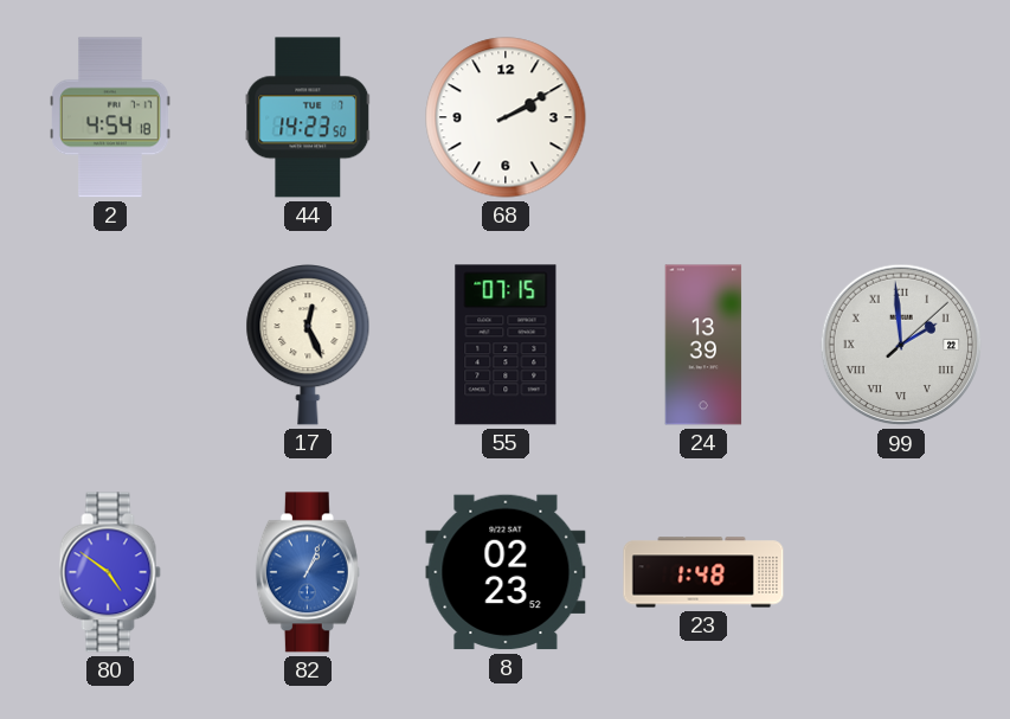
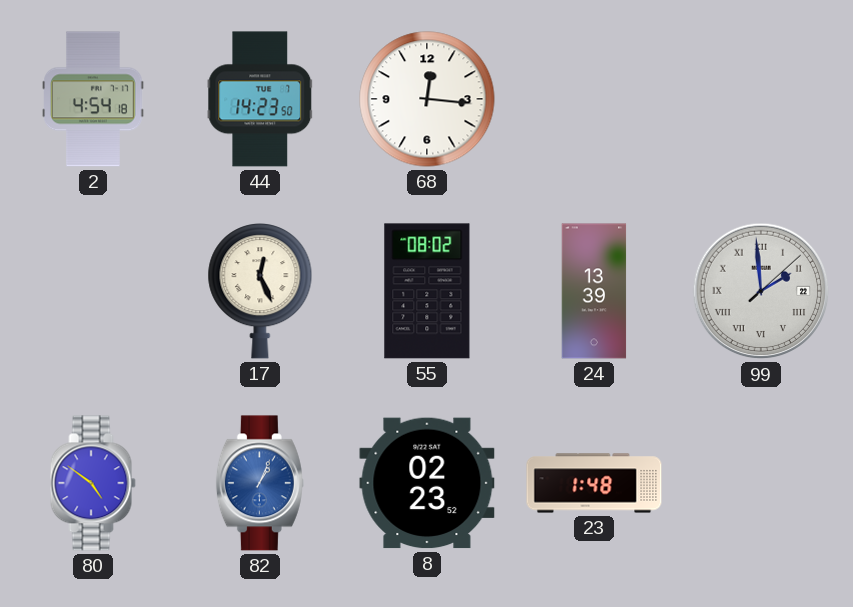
68: 2:10 -> 12:16
55: 07:15 -> 08:02
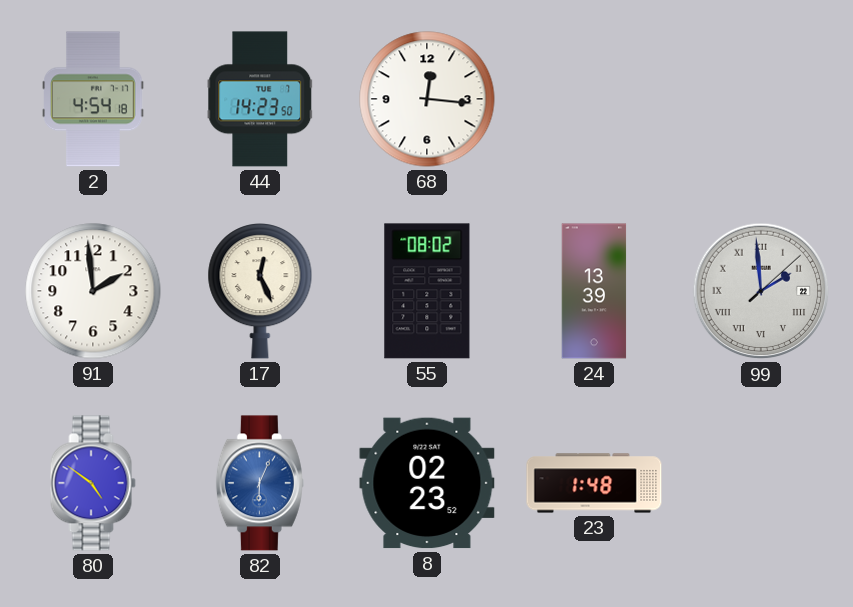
91: none -> 1:59
82: 1:04 -> 6:04
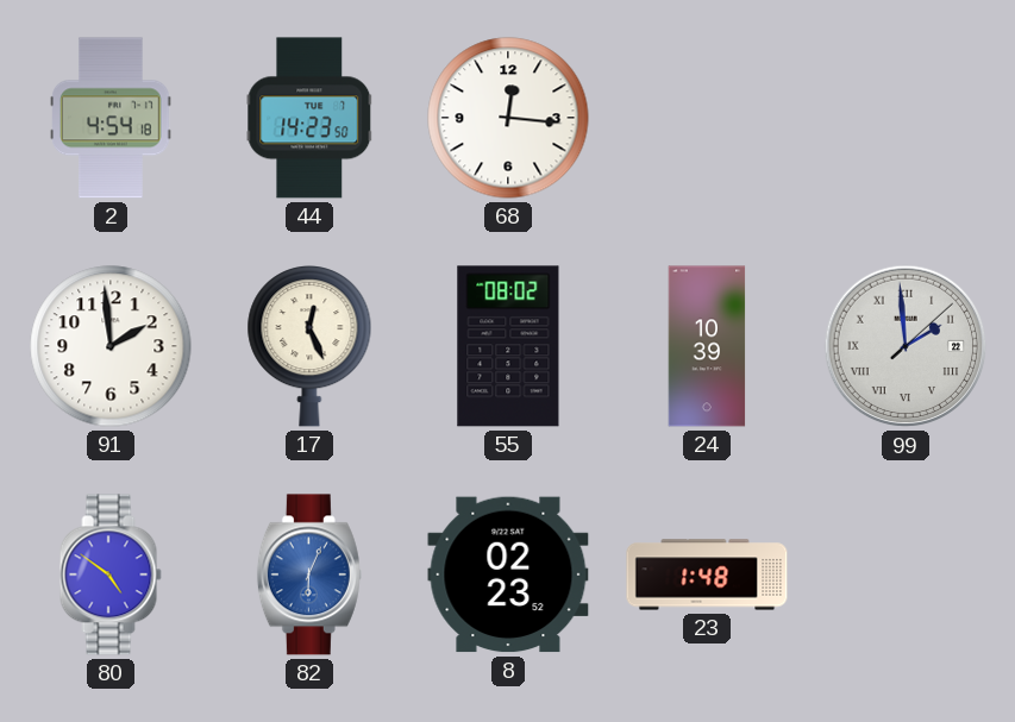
24: 13:39 -> 10:39
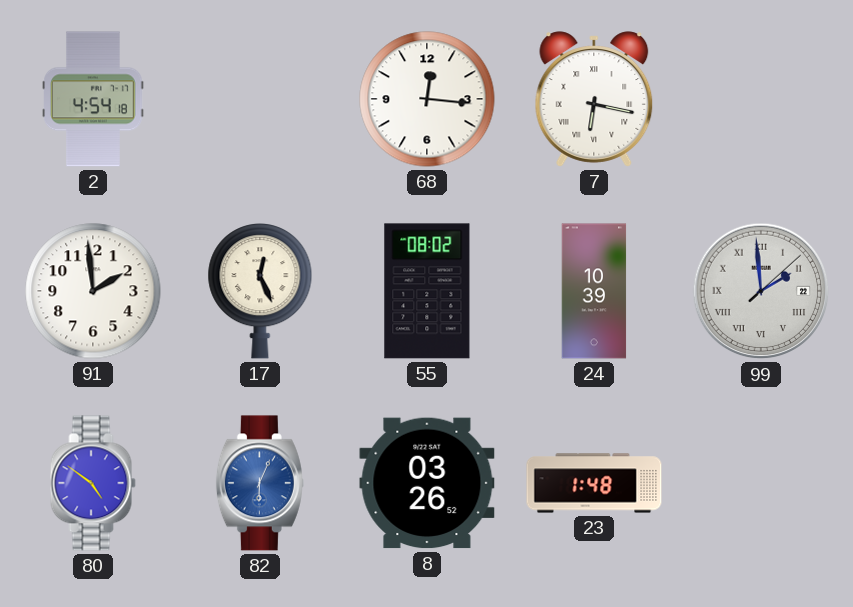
44: 14:23 -> none
7: none -> 6:17
8: 02:23 -> 03:26
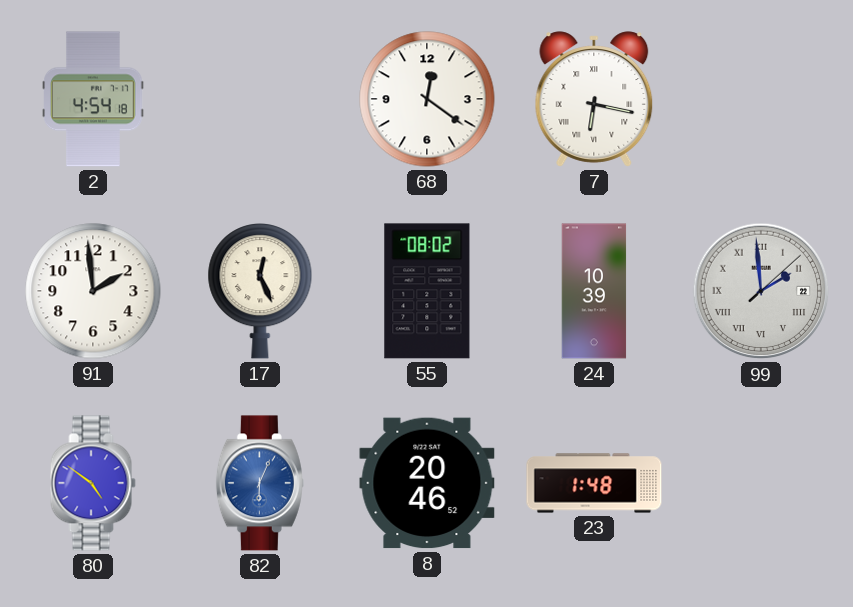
68: 12:16 -> 12:21
8: 03:26 -> 20:46
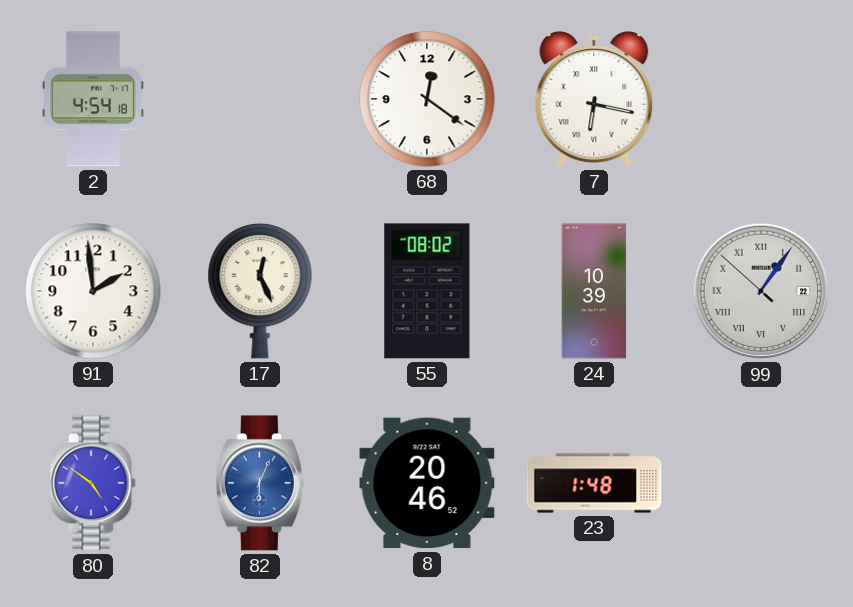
99: 1:59 -> 1:05
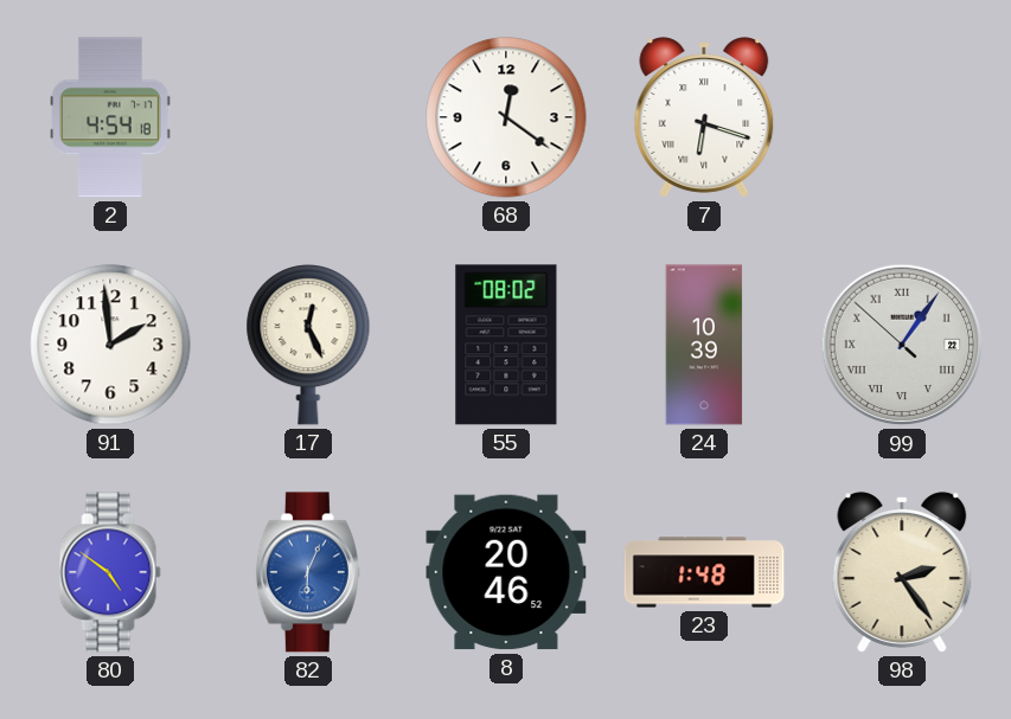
7: 6:17 -> 6:18
98: none -> 2:24
